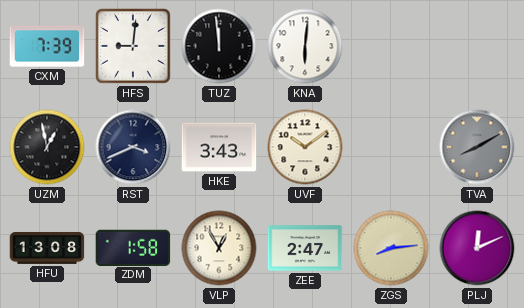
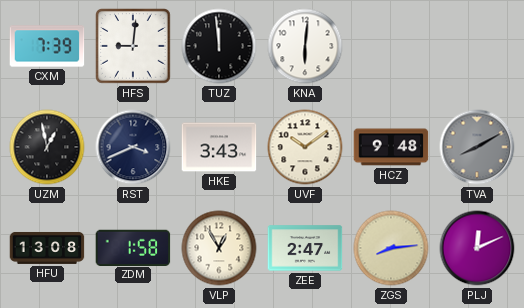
HCZ: none -> 9:48
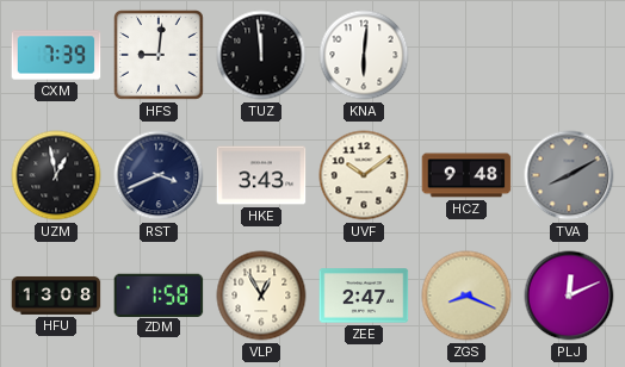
ZGS: 8:14 -> 8:19
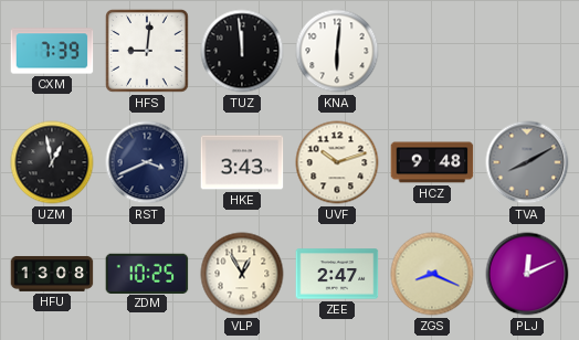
UVF: 10:09 -> 10:12
ZDM: 1:58 -> 10:25
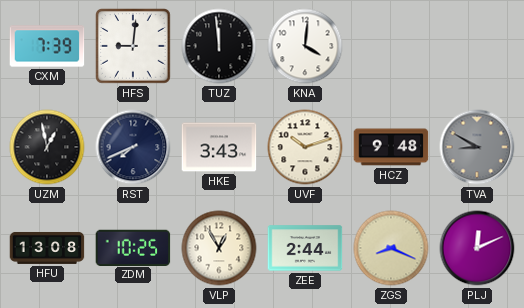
KNA: 6:01 -> 4:01
RST: 3:41 -> 7:41
TVA: 8:10 -> 8:50
ZEE: 2:47 -> 2:44
